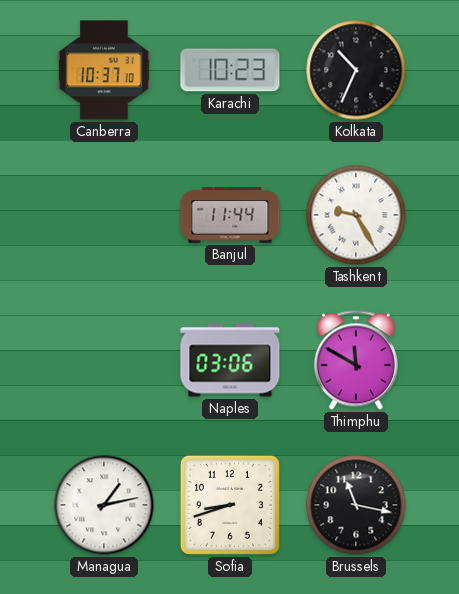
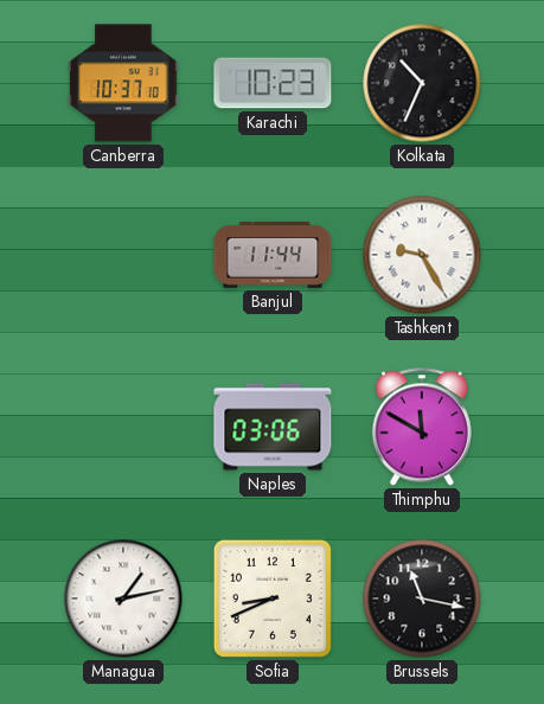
Sofia: 8:42 -> 8:41
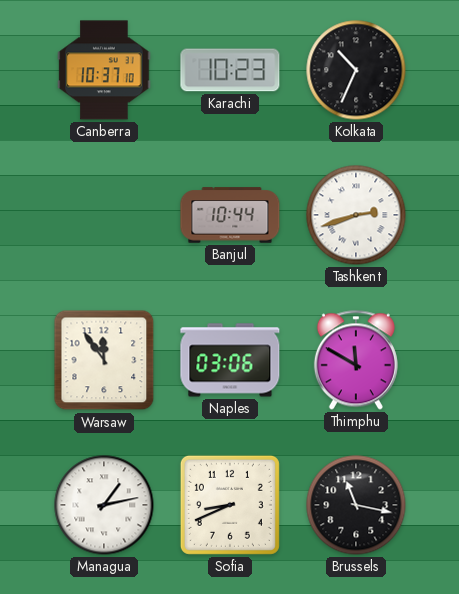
Banjul: 11:44 -> 10:44
Tashkent: 9:25 -> 2:42
Warsaw: none -> 11:54
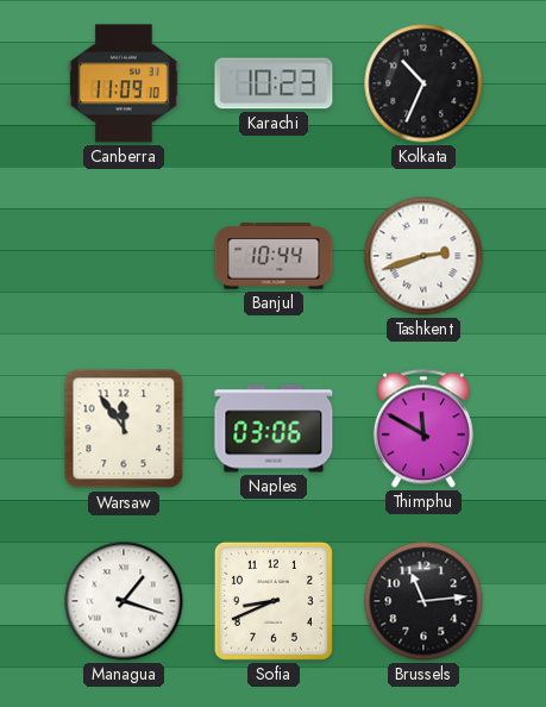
Canberra: 10:37 -> 11:09
Managua: 1:13 -> 1:18
Brussels: 11:17 -> 11:14
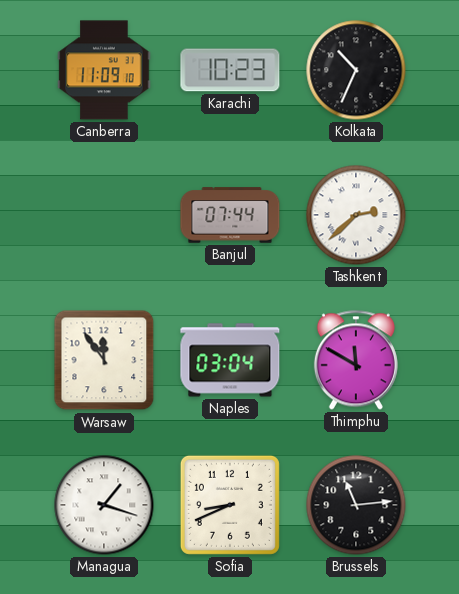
Banjul: 10:44 -> 07:44
Tashkent: 2:42 -> 2:38
Naples: 03:06 -> 03:04
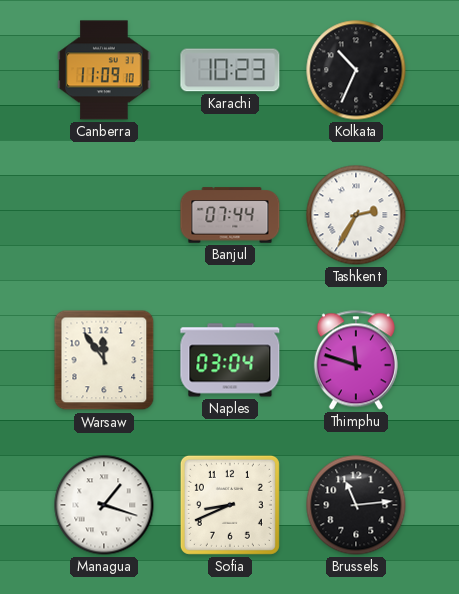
Tashkent: 2:38 -> 2:35
Thimphu: 11:50 -> 11:48
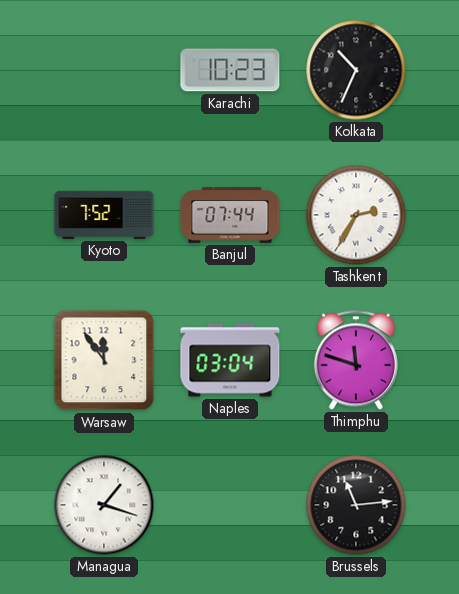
Canberra: 11:09 -> none
Kyoto: none -> 7:52
Sofia: 8:41 -> none
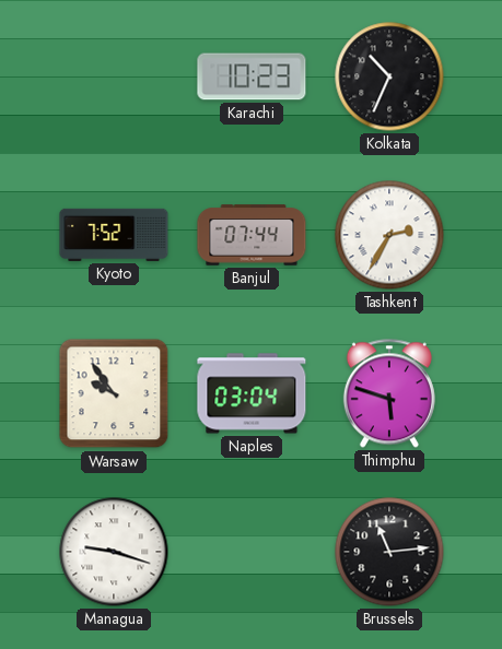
Warsaw: 11:54 -> 9:54
Thimphu: 11:48 -> 5:48
Managua: 1:18 -> 9:18
